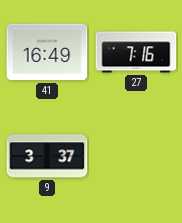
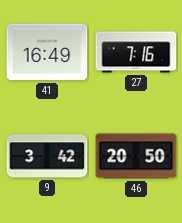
9: 3:37 -> 3:42
46: none -> 20:50
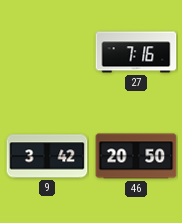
41: 16:49 -> none
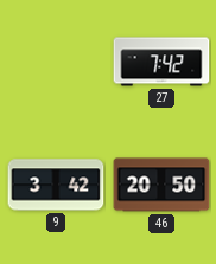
27: 7:16 -> 7:42
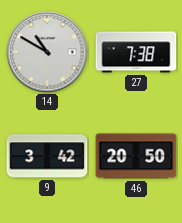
14: none -> 10:50
27: 7:42 -> 7:38
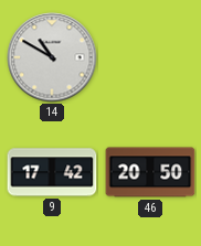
27: 7:38 -> none
9: 3:42 -> 17:42
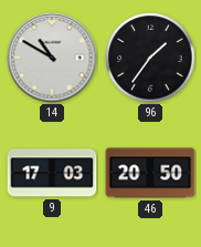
96: none -> 1:36
9: 17:42 -> 17:03
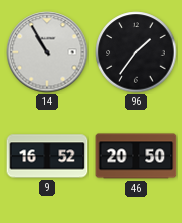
14: 10:50 -> 10:55
9: 17:03 -> 16:52
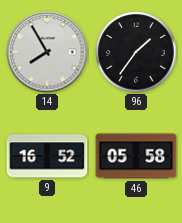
14: 10:55 -> 7:55
46: 20:50 -> 05:58
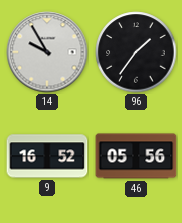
14: 7:55 -> 9:55
46: 05:58 -> 05:56
